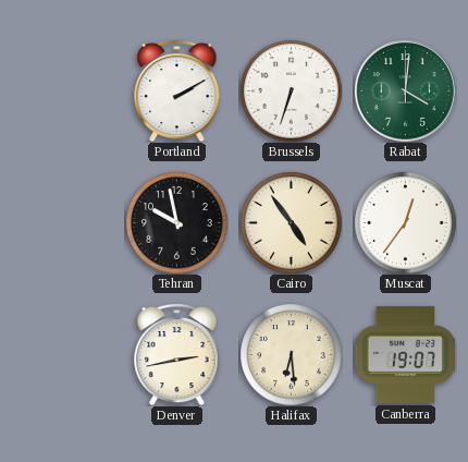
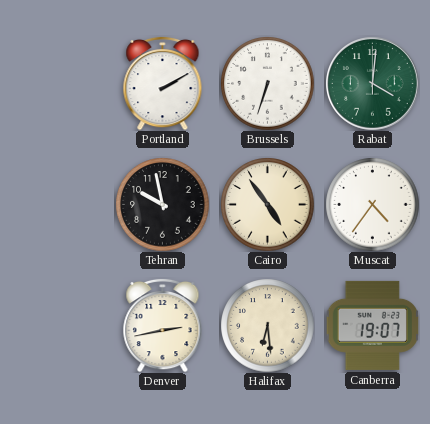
Muscat: 12:36 -> 4:36
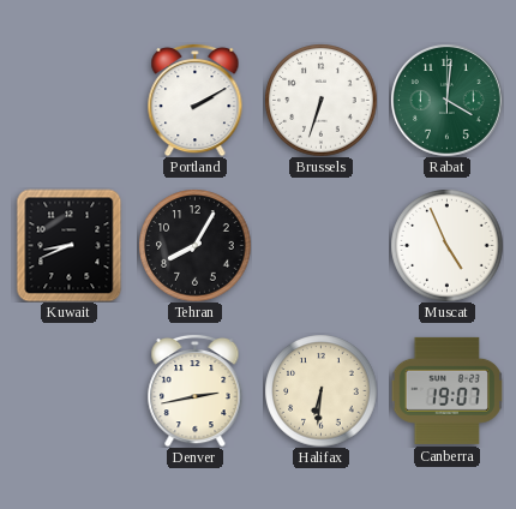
Kuwait: none -> 8:41
Tehran: 9:58 -> 8:05
Cairo: 4:54 -> none
Muscat: 4:36 -> 4:56
Halifax: 6:29 -> 6:31
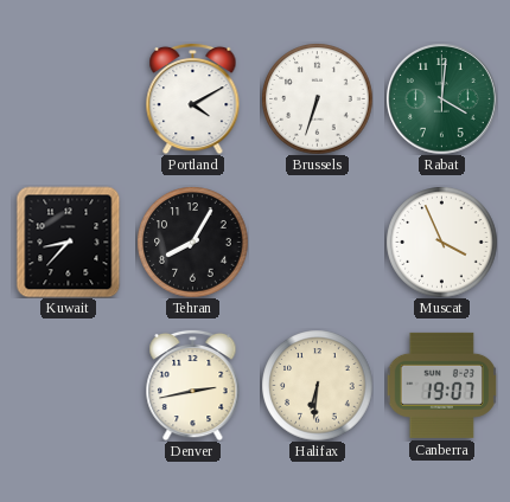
Portland: 2:10 -> 4:10
Kuwait: 8:41 -> 8:37
Muscat: 4:56 -> 3:56
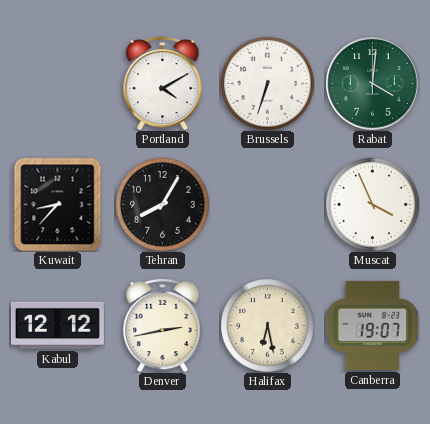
Kabul: none -> 12:12
Halifax: 6:31 -> 6:28
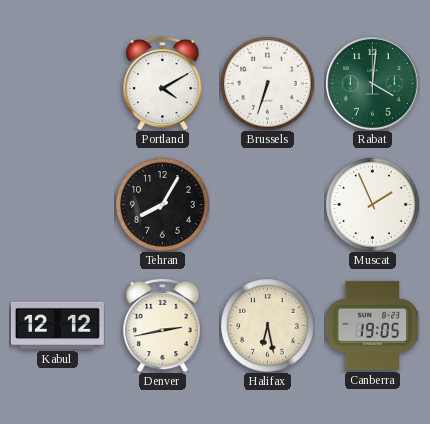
Kuwait: 8:37 -> none
Muscat: 3:56 -> 1:56
Canberra: 19:07 -> 19:05
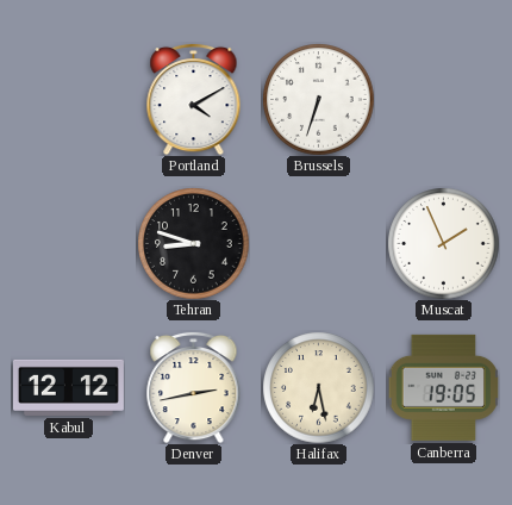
Rabat: 4:01 -> none
Tehran: 8:05 -> 8:48
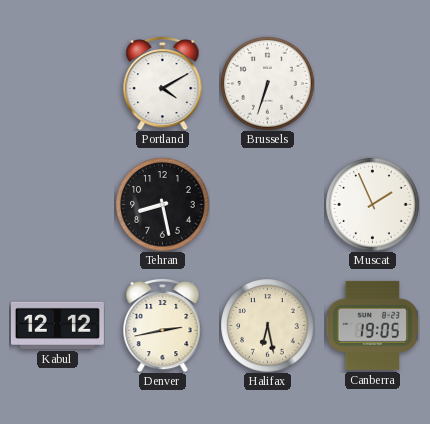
Tehran: 8:48 -> 8:28
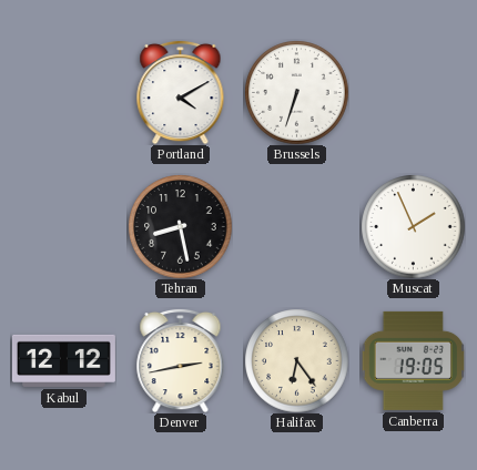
Halifax: 6:28 -> 6:24
